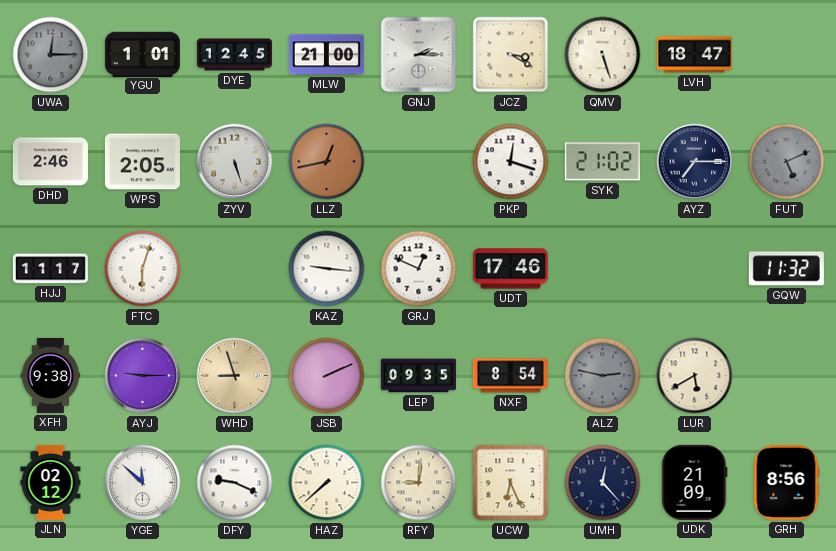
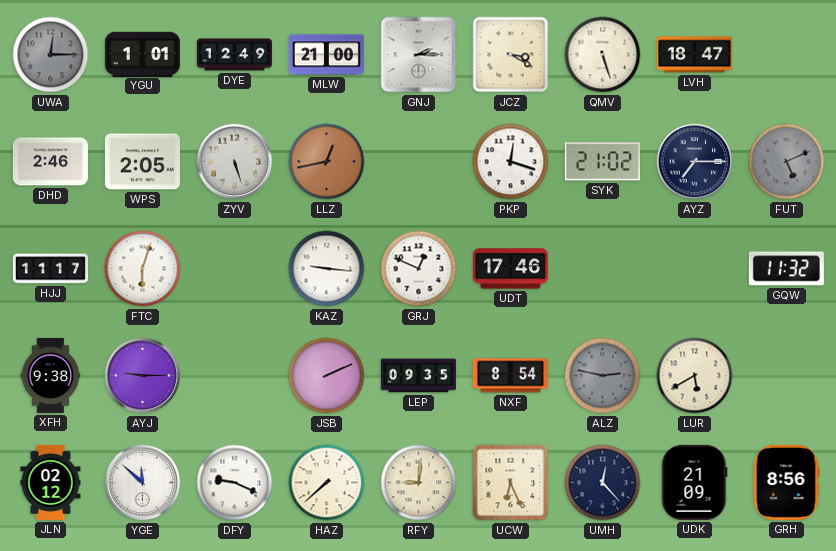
DYE: 12:45 -> 12:49
WHD: 8:57 -> none
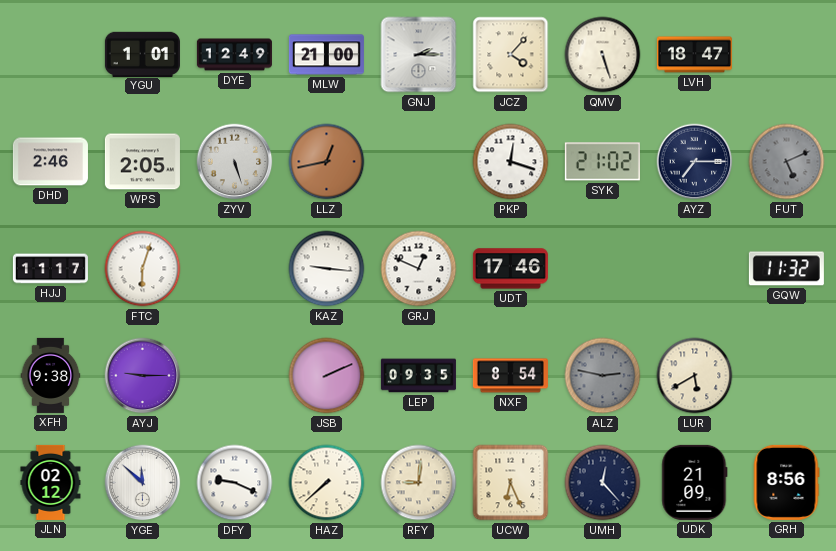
UWA: 12:15 -> none
JCZ: 3:20 -> 4:07
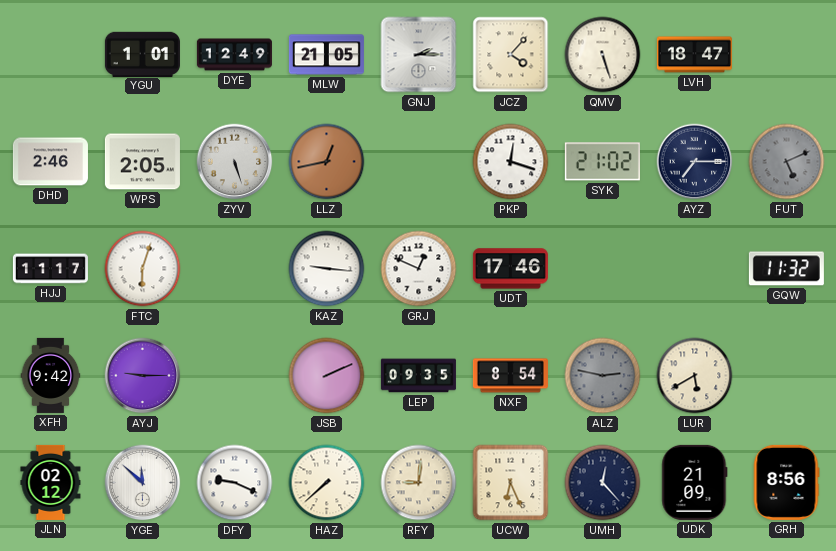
MLW: 21:00 -> 21:05
XFH: 9:38 -> 9:42
